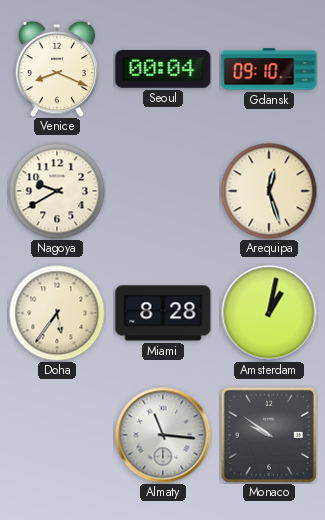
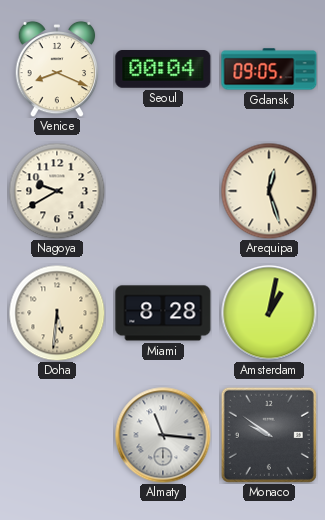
Gdansk: 09:10 -> 09:05
Doha: 5:36 -> 5:31
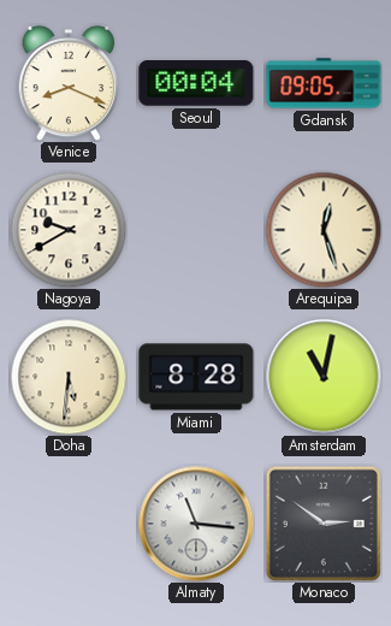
Amsterdam: 1:02 -> 11:02
Monaco: 9:51 -> 2:51
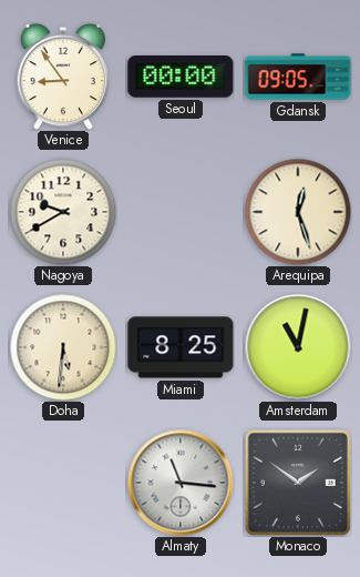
Venice: 8:19 -> 8:54
Seoul: 00:04 -> 00:00
Miami: 8:28 -> 8:25
Monaco: 2:51 -> 1:51
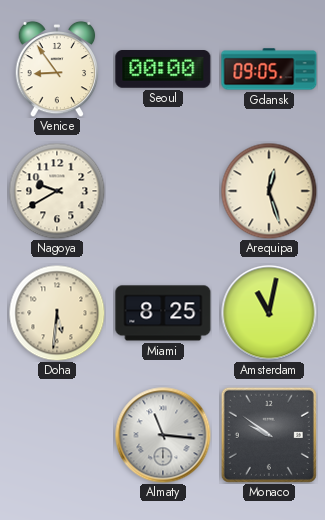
Monaco: 1:51 -> 9:51
